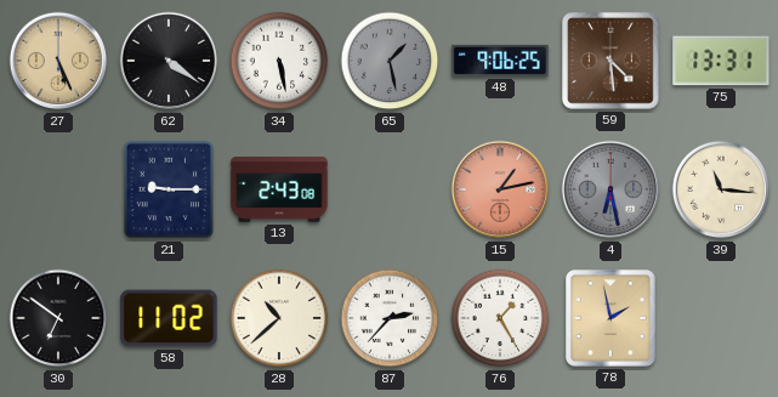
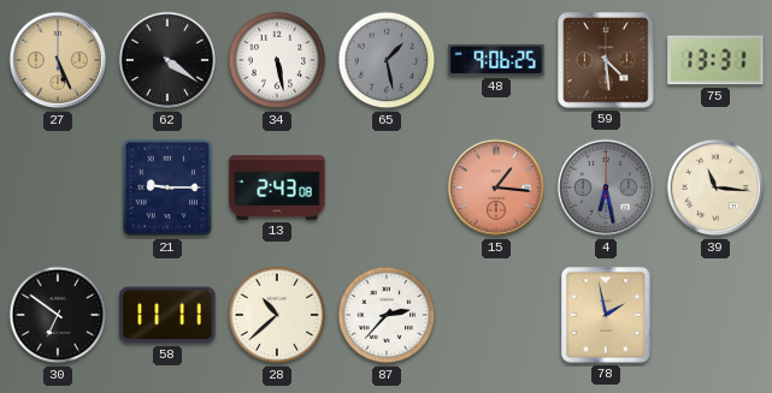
15: 1:13 -> 1:16
58: 11:02 -> 11:11
76: 1:25 -> none
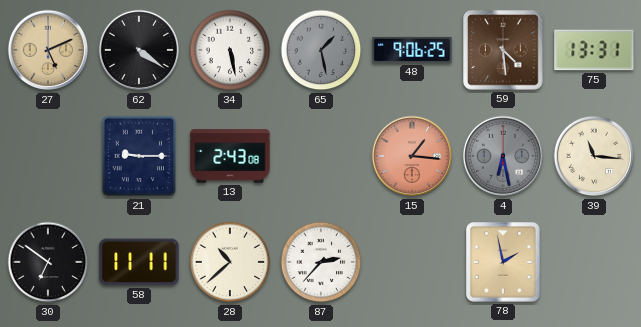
27: 5:26 -> 5:11
